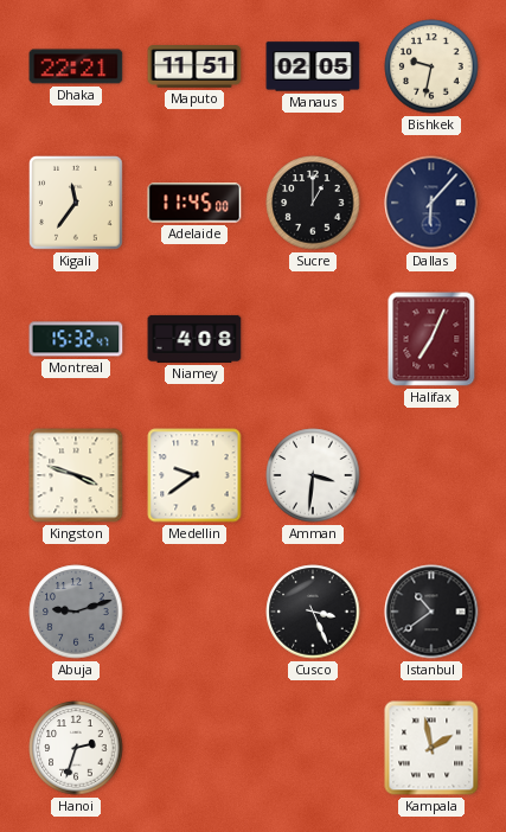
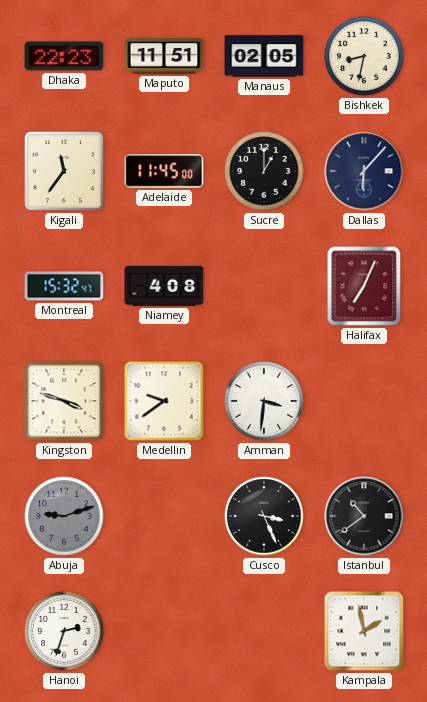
Dhaka: 22:21 -> 22:23
Bishkek: 9:32 -> 8:32
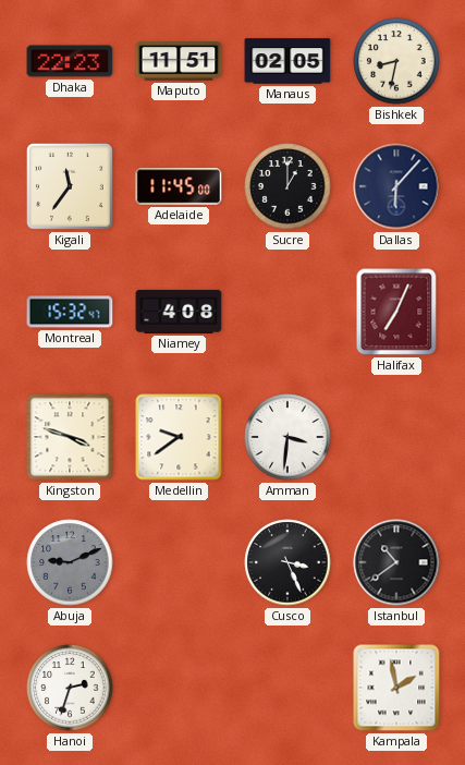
Abuja: 9:12 -> 9:11
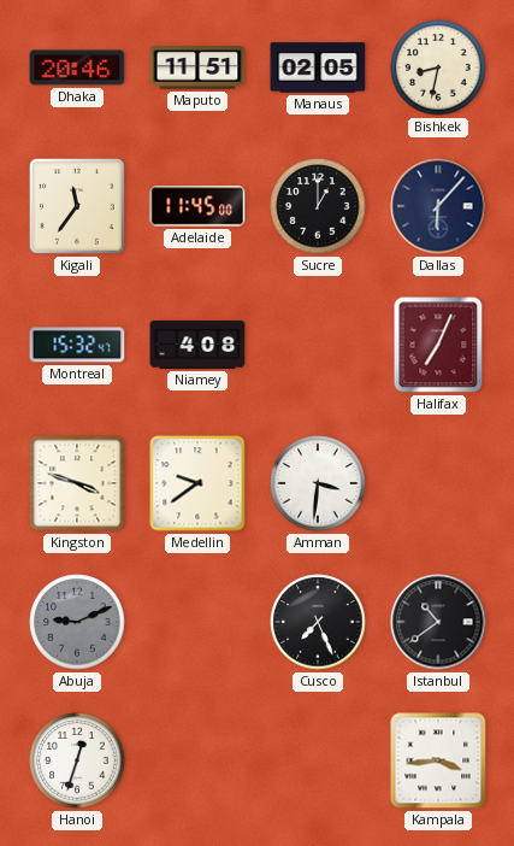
Dhaka: 22:23 -> 20:46
Cusco: 3:26 -> 7:26
Hanoi: 2:33 -> 12:33
Kampala: 1:58 -> 3:44
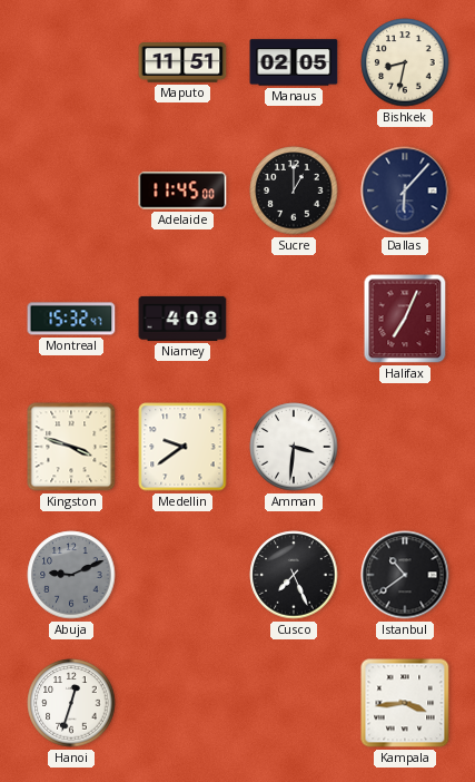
Dhaka: 20:46 -> none
Kigali: 11:36 -> none
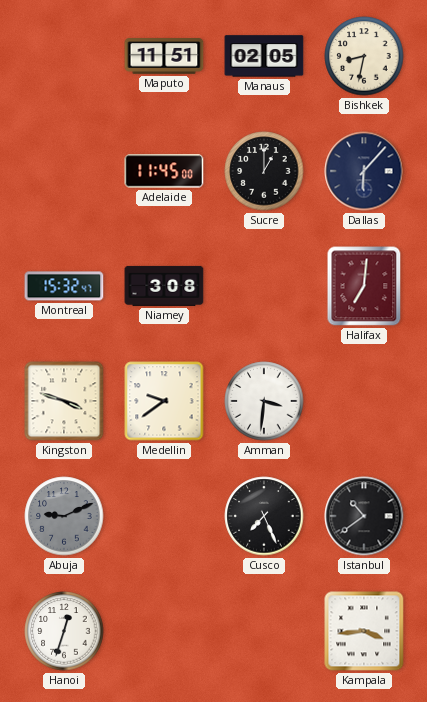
Niamey: 4:08 -> 3:08
Halifax: 7:04 -> 7:01
